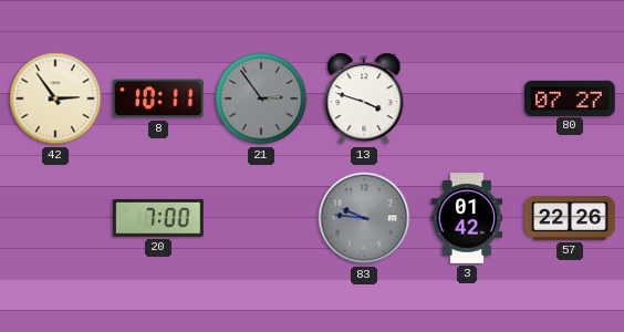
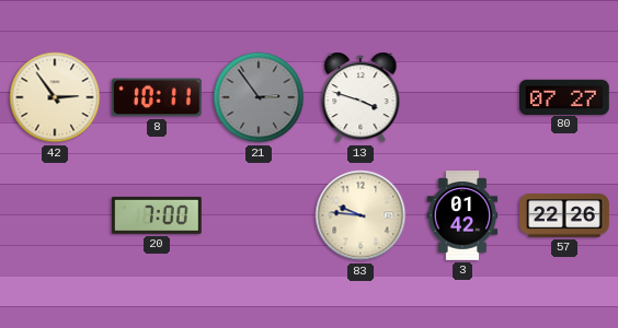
83 dial: grey -> cream
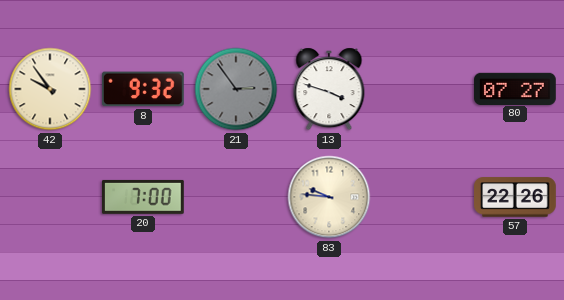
42: 2:54 -> 9:54
8: 10:11 -> 9:32
3: 01:42 -> none
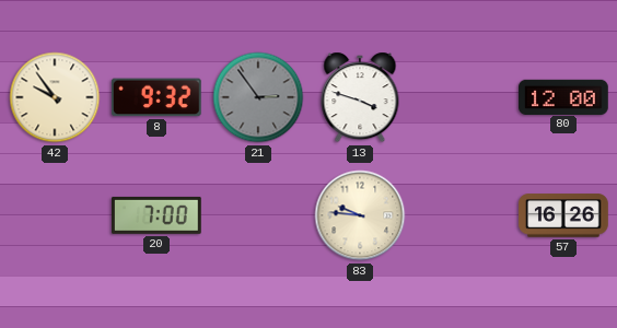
80: 07:27 -> 12:00
57: 22:26 -> 16:26
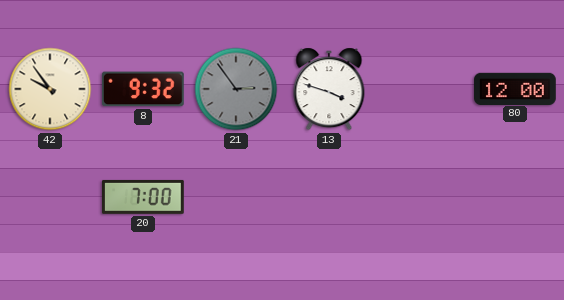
83: 9:46 -> none
57: 16:26 -> none
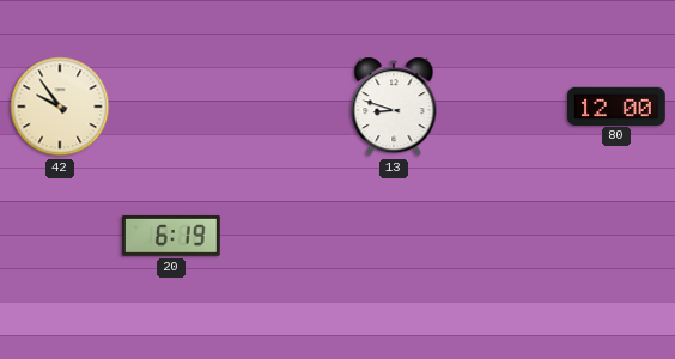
8: 9:32 -> none
21: 2:54 -> none
13: 3:48 -> 8:48
20: 7:00 -> 6:19
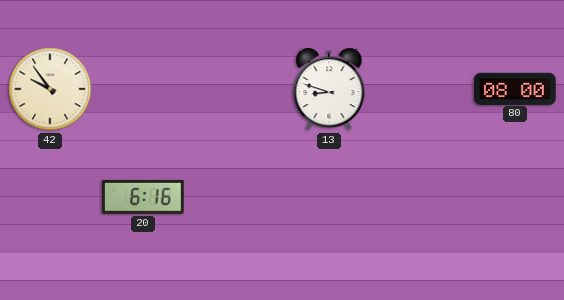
80: 12:00 -> 08:00
20: 6:19 -> 6:16
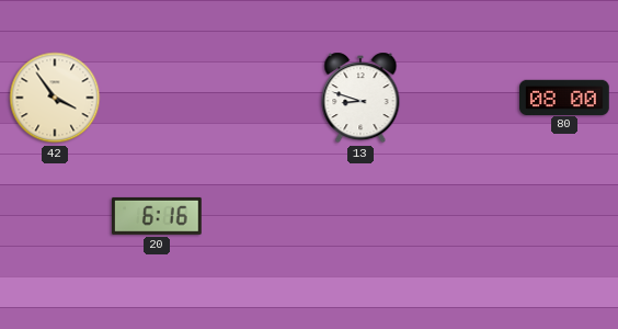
42: 9:54 -> 3:54
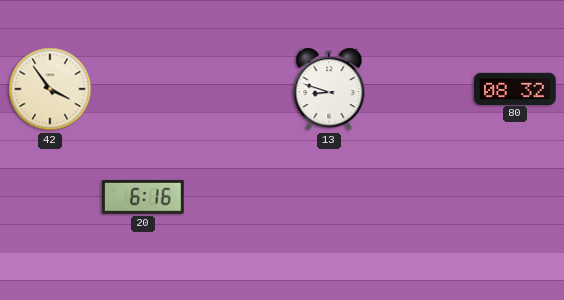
80: 08:00 -> 08:32
